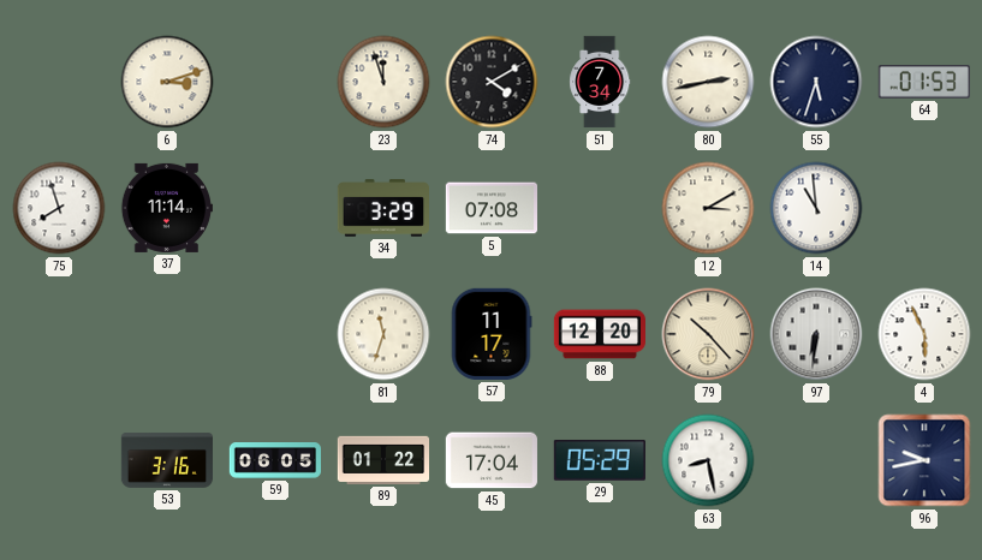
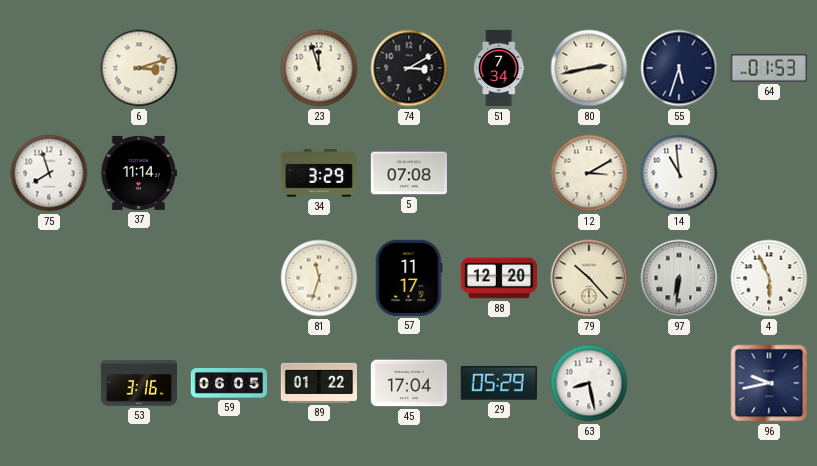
74: 4:10 -> 3:10
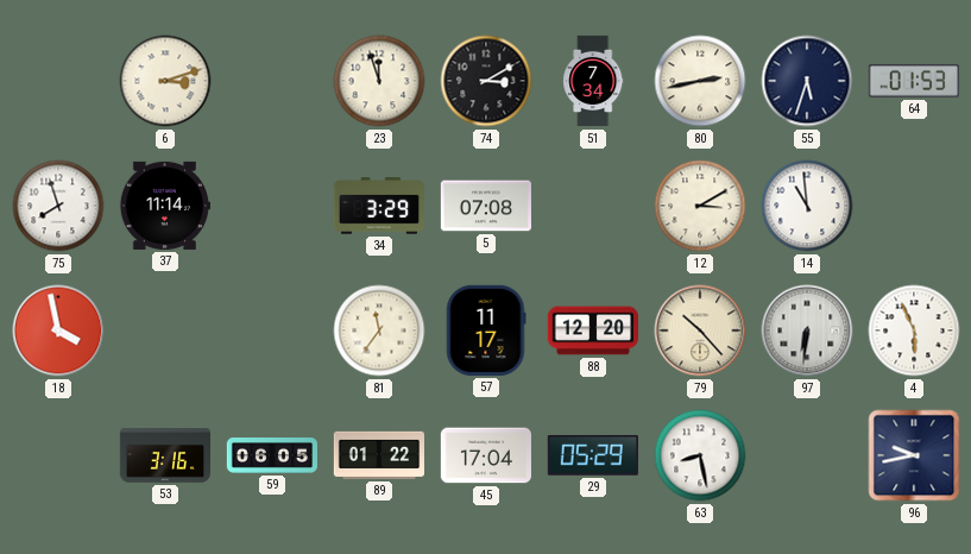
18: none -> 3:58
81: 11:33 -> 11:36
